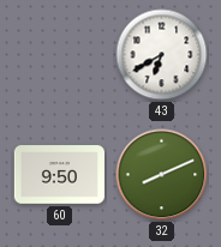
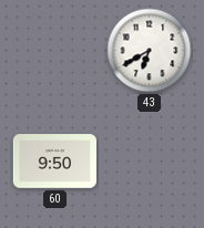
32: 8:11 -> none
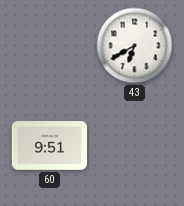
60: 9:50 -> 9:51
